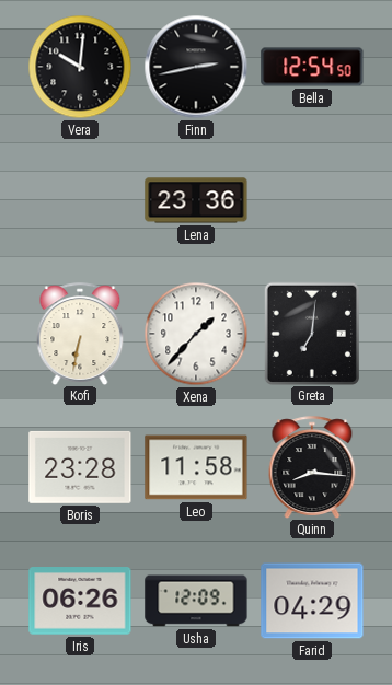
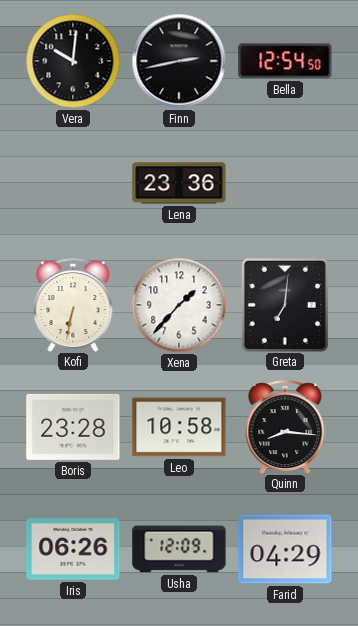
Leo: 11:58 -> 10:58
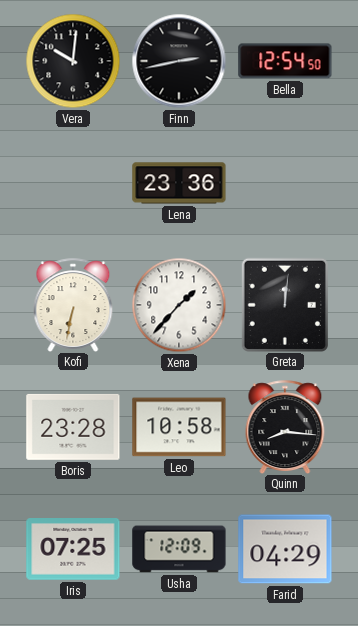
Greta: 7:01 -> 12:01
Iris: 06:26 -> 07:25
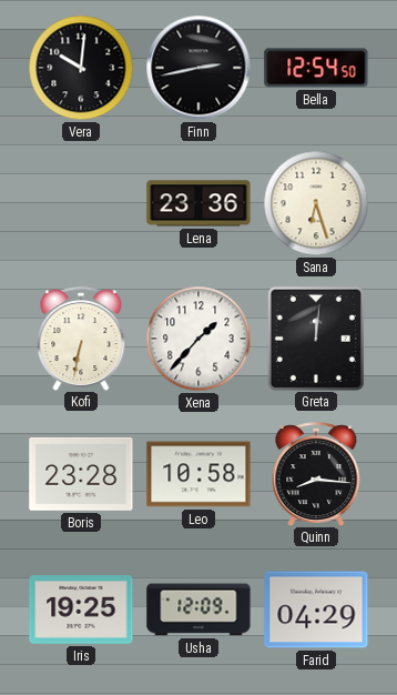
Sana: none -> 6:27
Iris: 07:25 -> 19:25
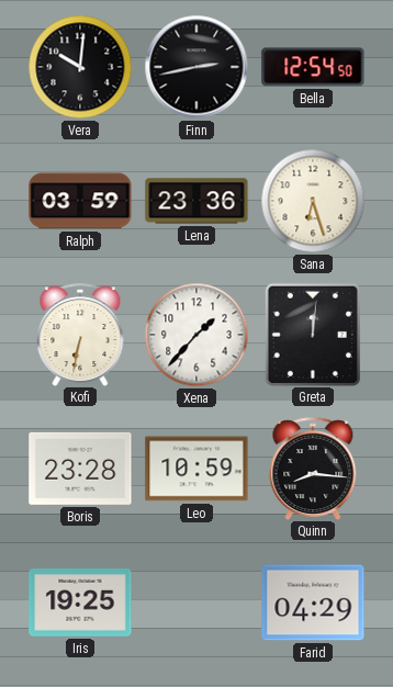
Ralph: none -> 03:59
Leo: 10:58 -> 10:59
Usha: 12:09 -> none
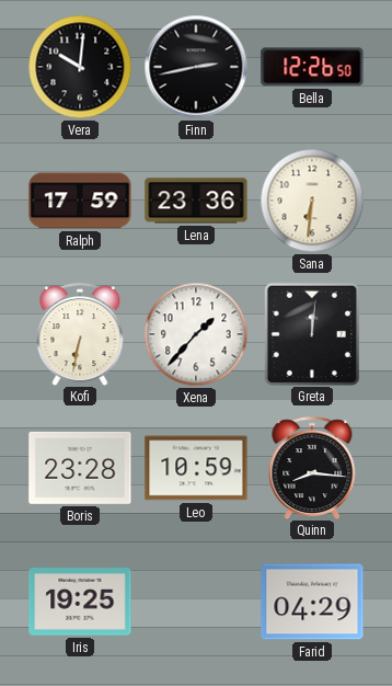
Bella: 12:54 -> 12:26
Ralph: 03:59 -> 17:59
Sana: 6:27 -> 6:31
